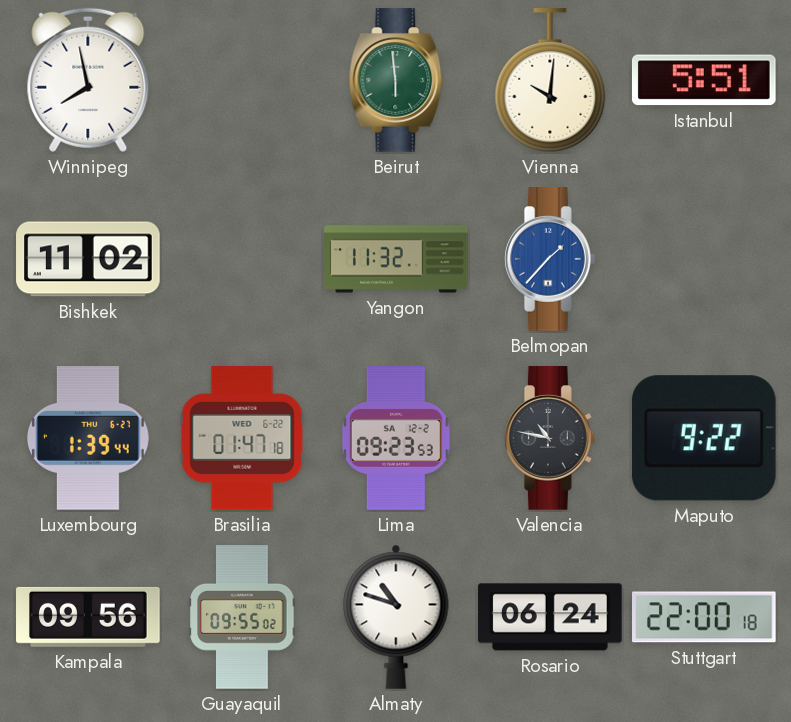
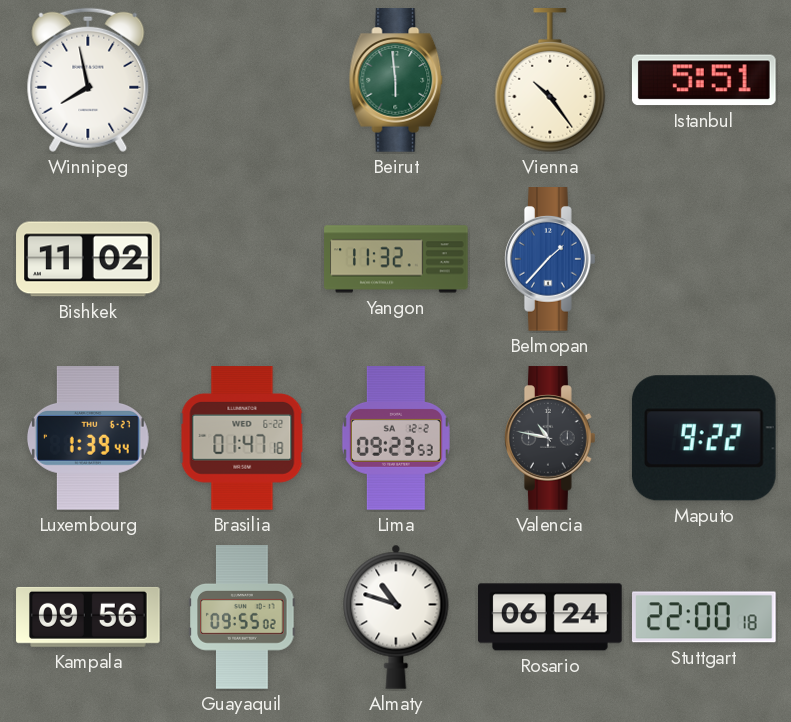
Vienna: 10:01 -> 10:24
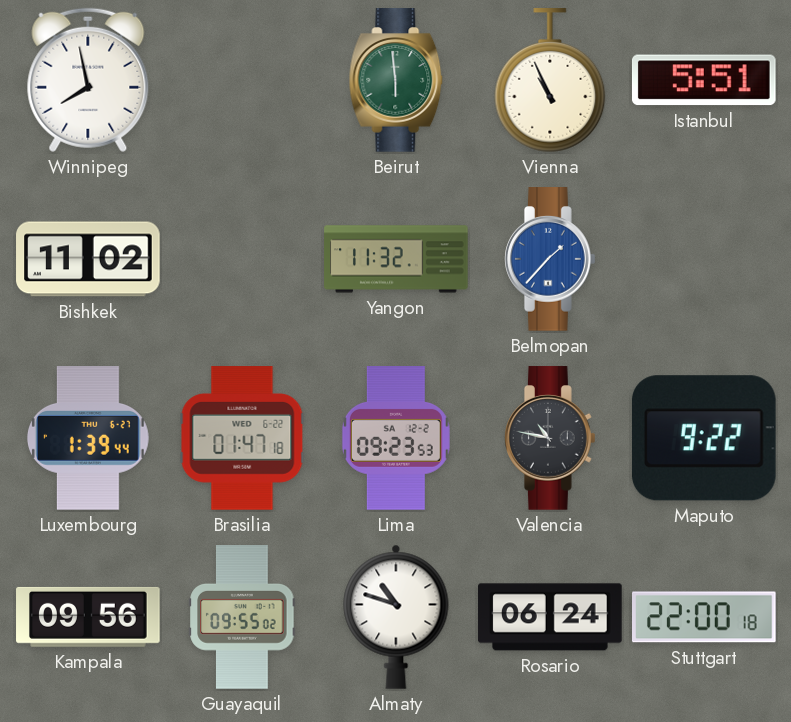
Vienna: 10:24 -> 10:56
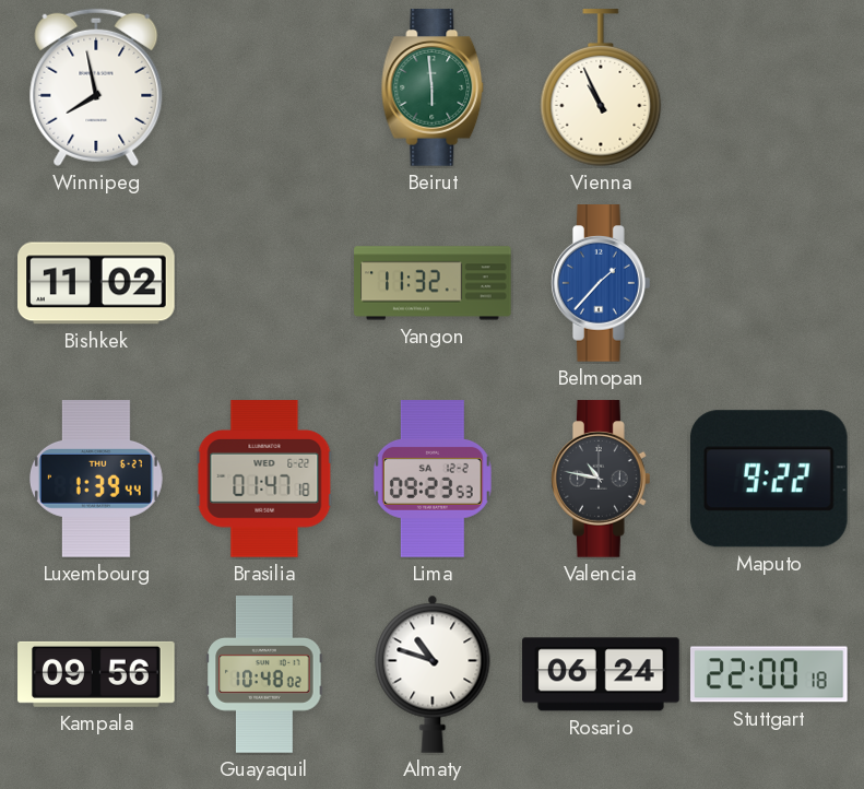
Istanbul: 5:51 -> none
Guayaquil: 09:55 -> 10:48
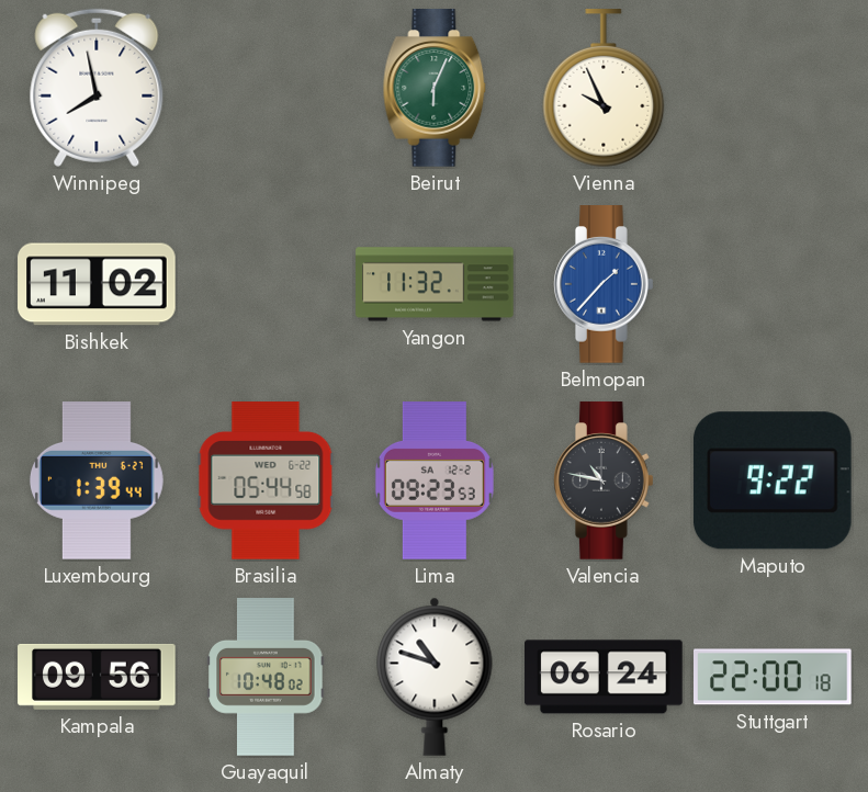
Beirut: 5:59 -> 6:04
Vienna: 10:56 -> 9:56
Brasilia: 01:47 -> 05:44
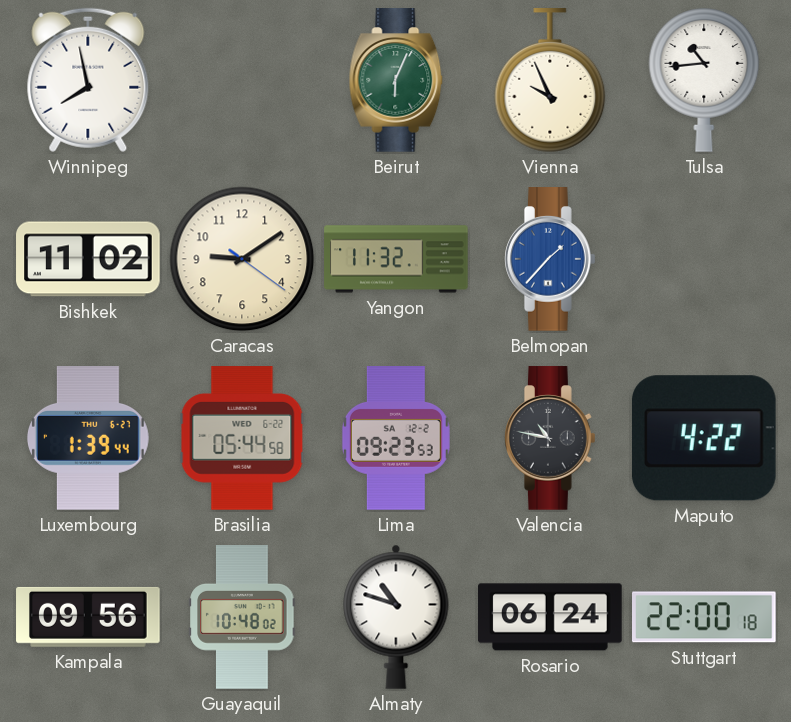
Tulsa: none -> 10:44
Caracas: none -> 9:09
Maputo: 9:22 -> 4:22
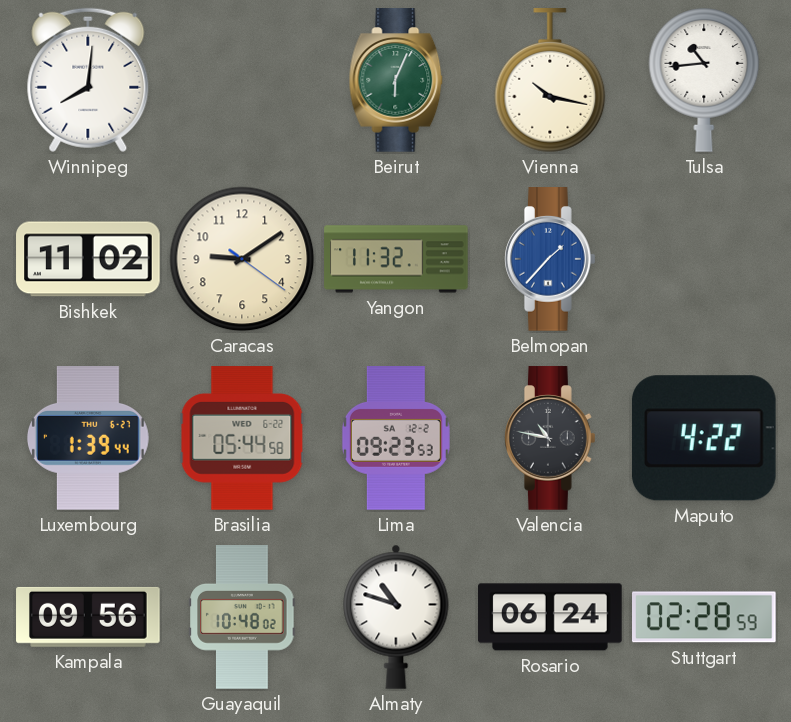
Winnipeg: 7:58 -> 8:01
Vienna: 9:56 -> 10:17
Stuttgart: 22:00 -> 02:28
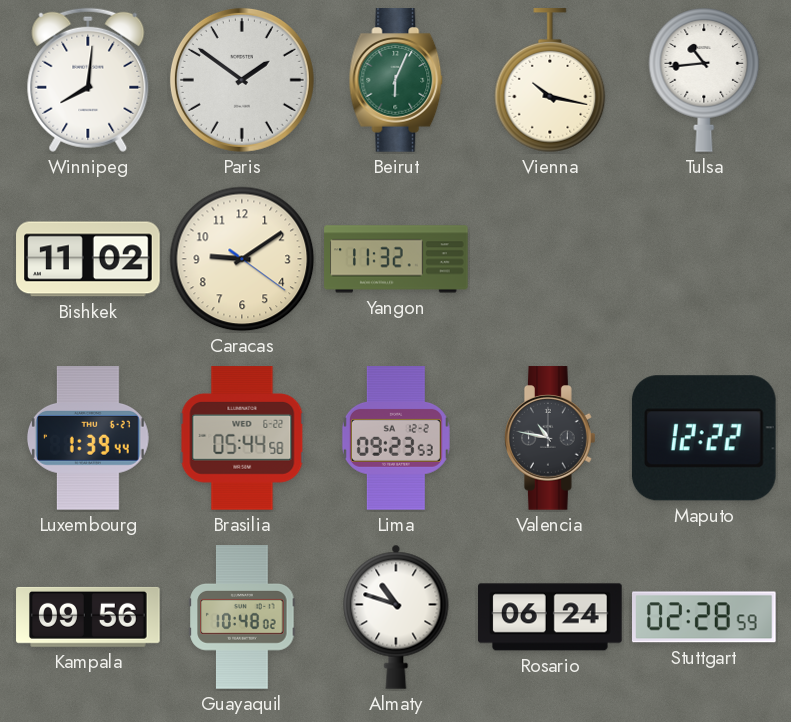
Paris: none -> 1:51
Belmopan: 1:37 -> none
Maputo: 4:22 -> 12:22
